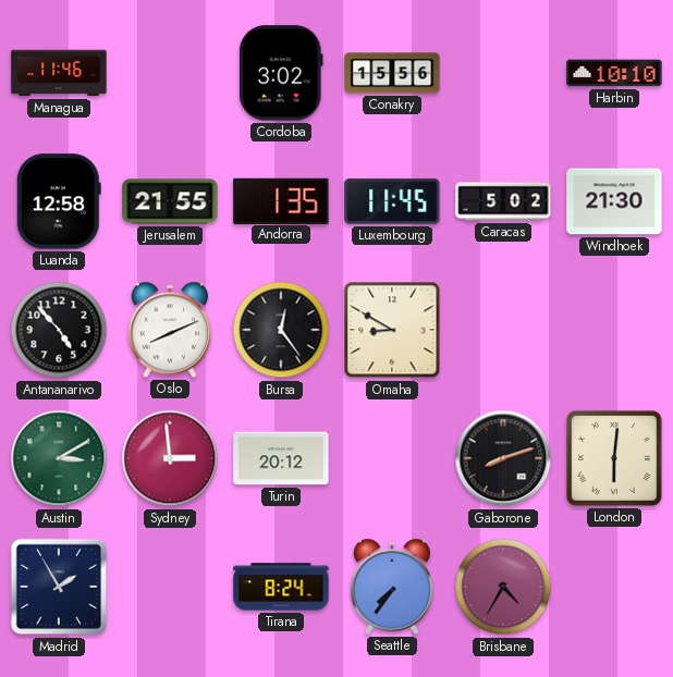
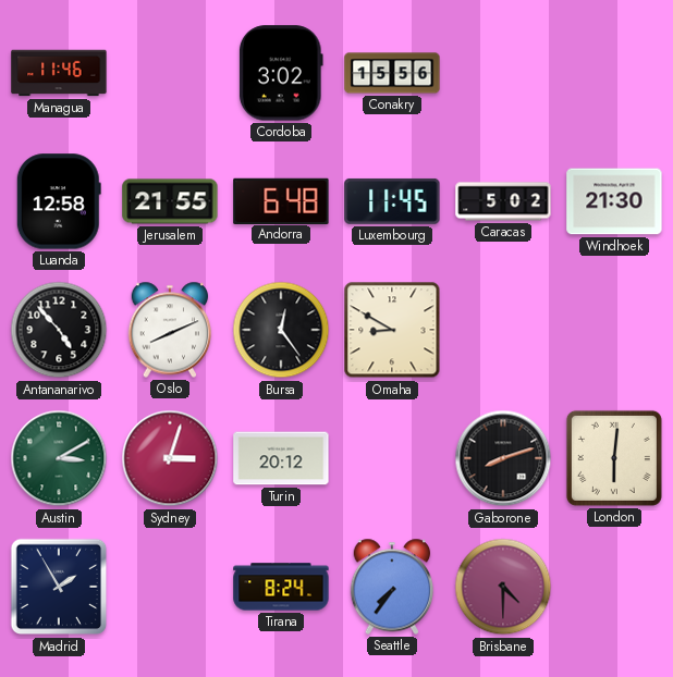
Harbin: 10:10 -> none
Andorra: 1:35 -> 6:48
Sydney: 2:59 -> 3:03
Brisbane: 4:35 -> 4:30
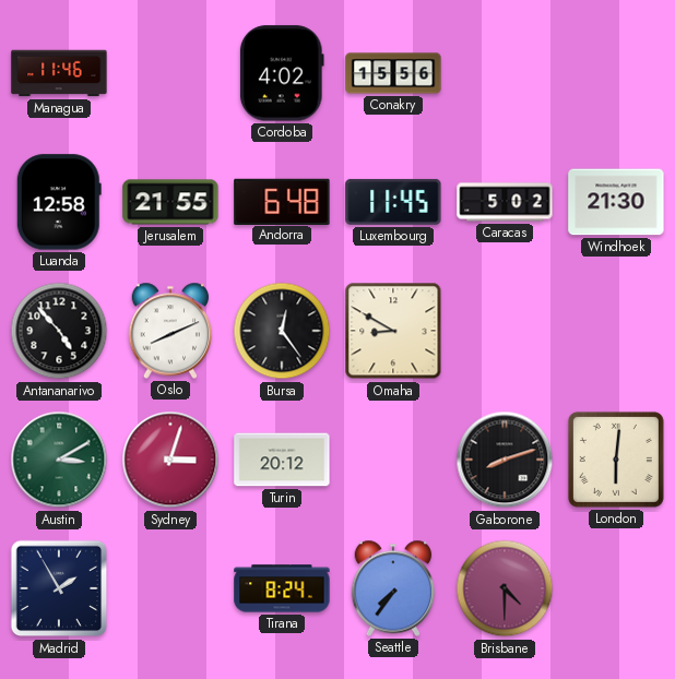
Cordoba: 3:02 -> 4:02
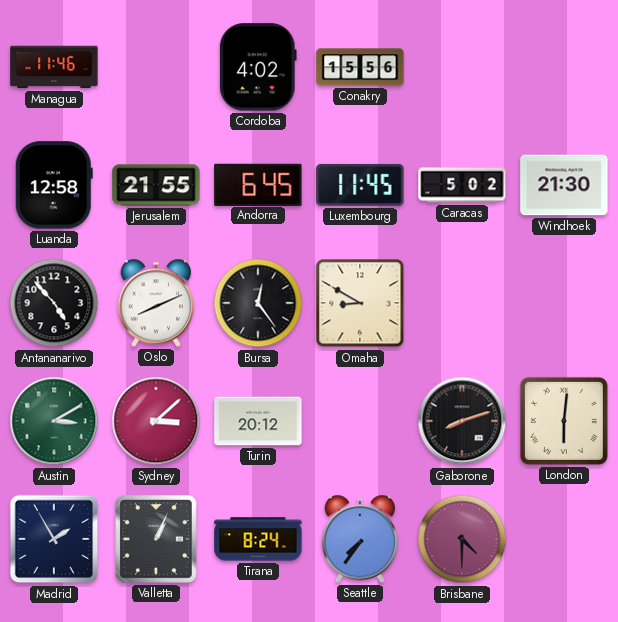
Andorra: 6:48 -> 6:45
Sydney: 3:03 -> 3:08
Valletta: none -> 1:04
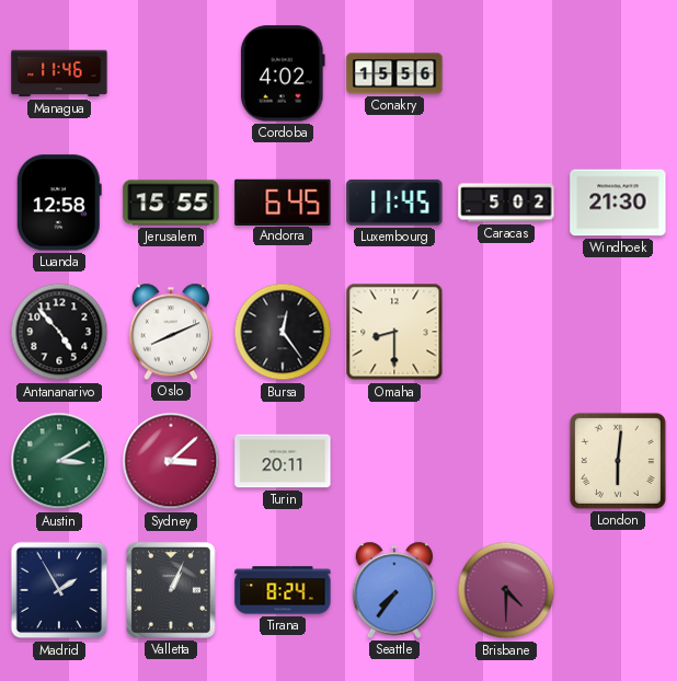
Jerusalem: 21:55 -> 15:55
Omaha: 8:50 -> 8:30
Turin: 20:12 -> 20:11
Gaborone: 8:12 -> none
